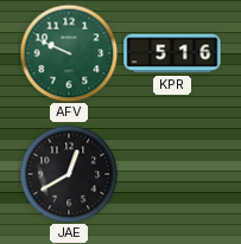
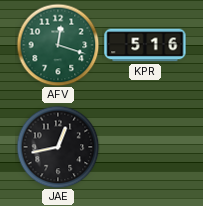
AFV: 9:49 -> 12:18
JAE: 12:40 -> 12:43
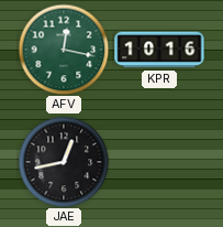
AFV: 12:18 -> 12:17
KPR: 5:16 -> 10:16
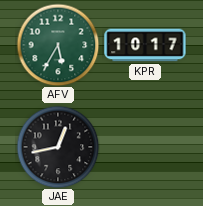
AFV: 12:17 -> 5:35
KPR: 10:16 -> 10:17
